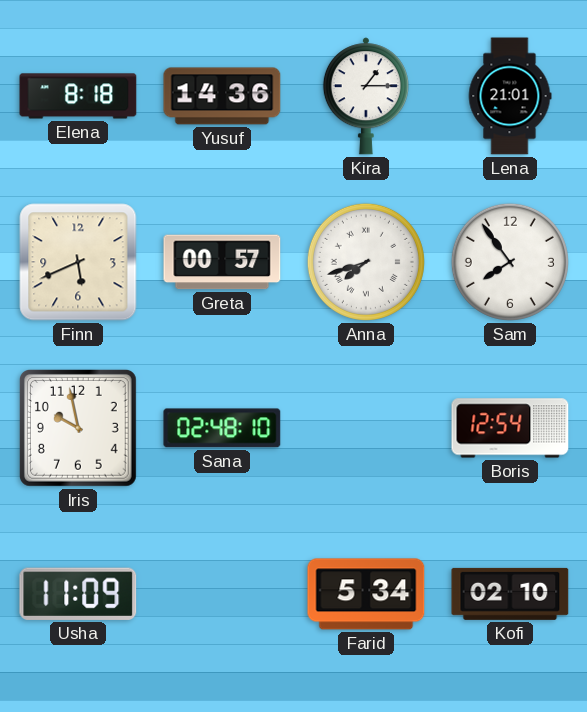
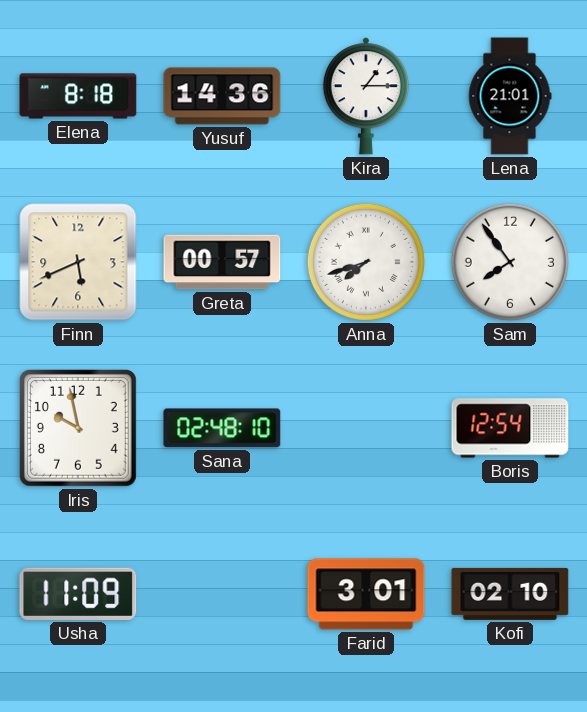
Farid: 5:34 -> 3:01
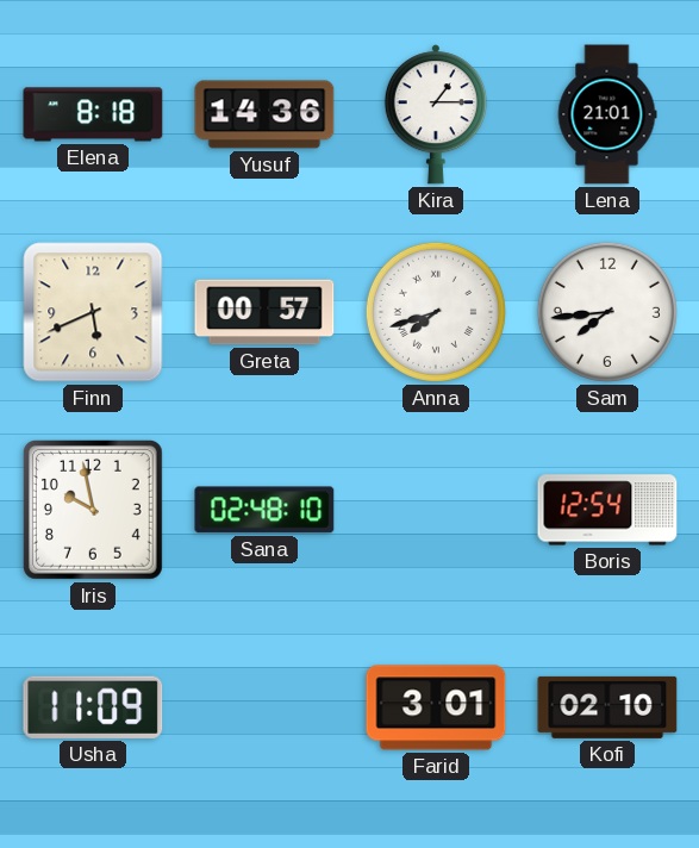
Sam: 7:54 -> 7:44
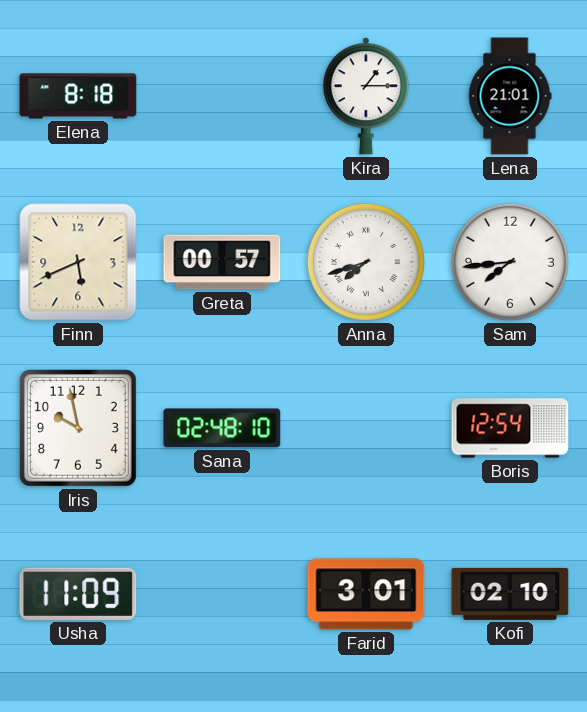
Yusuf: 14:36 -> none
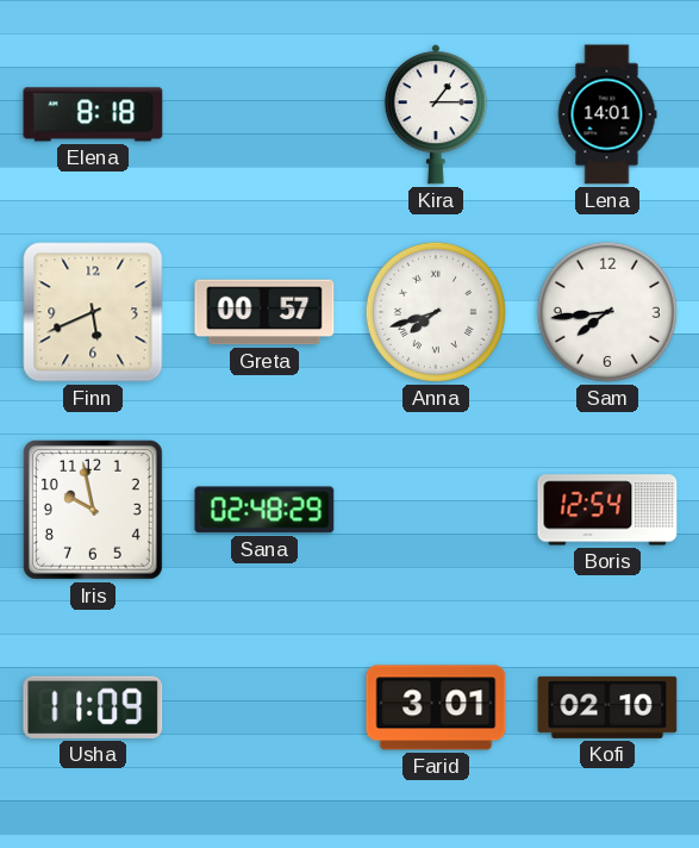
Lena: 21:01 -> 14:01
Sana: 02:48:10 -> 02:48:29
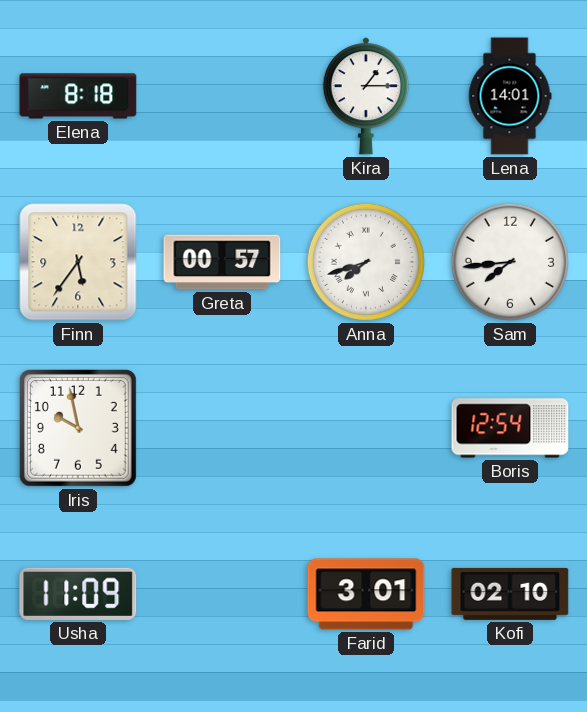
Finn: 5:41 -> 5:36
Sana: 02:48 -> none
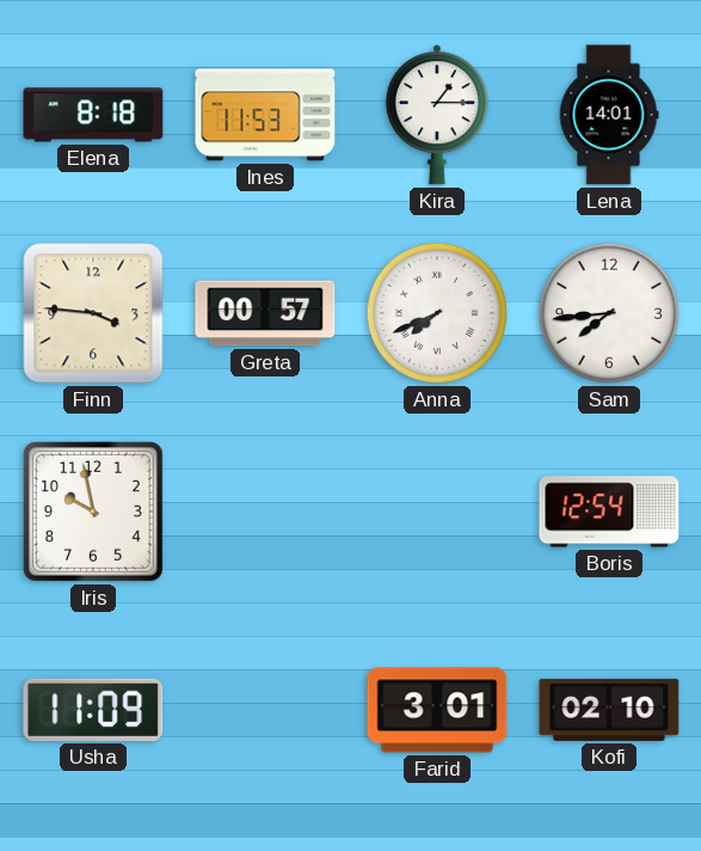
Ines: none -> 11:53
Finn: 5:36 -> 3:46
Anna: 7:42 -> 7:41
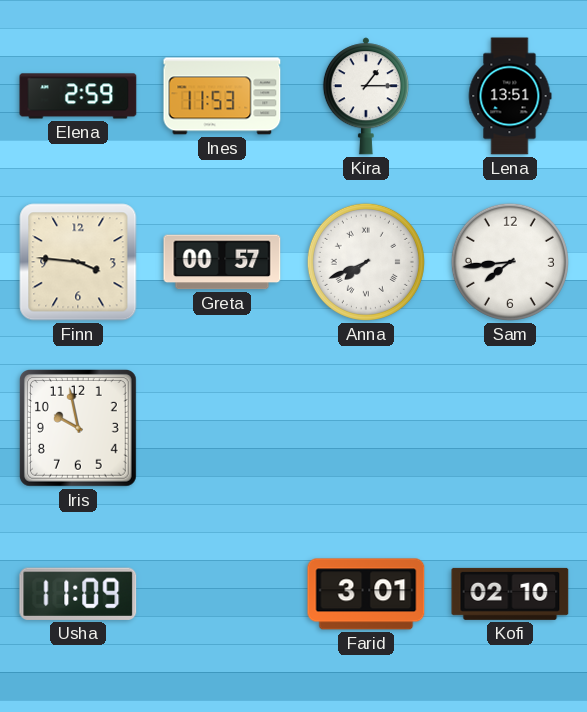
Elena: 8:18 -> 2:59
Lena: 14:01 -> 13:51
Boris: 12:54 -> none
